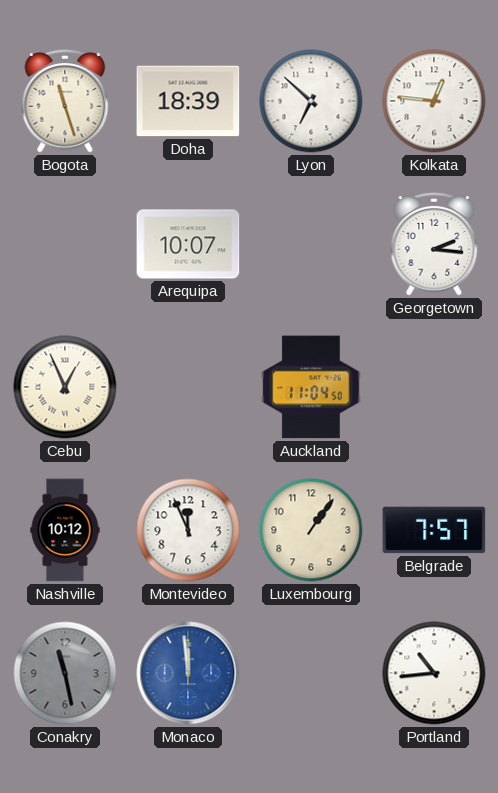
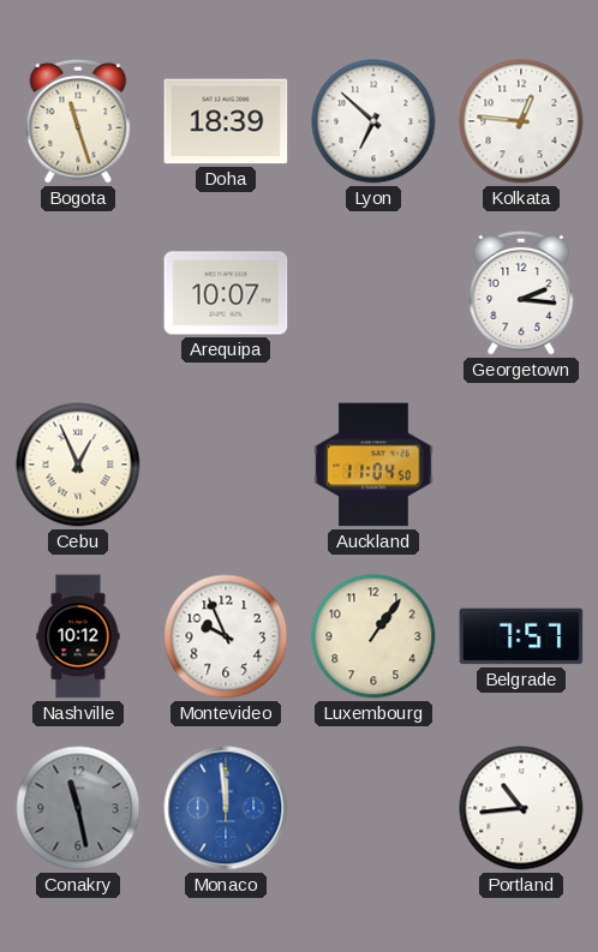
Montevideo: 11:56 -> 9:56
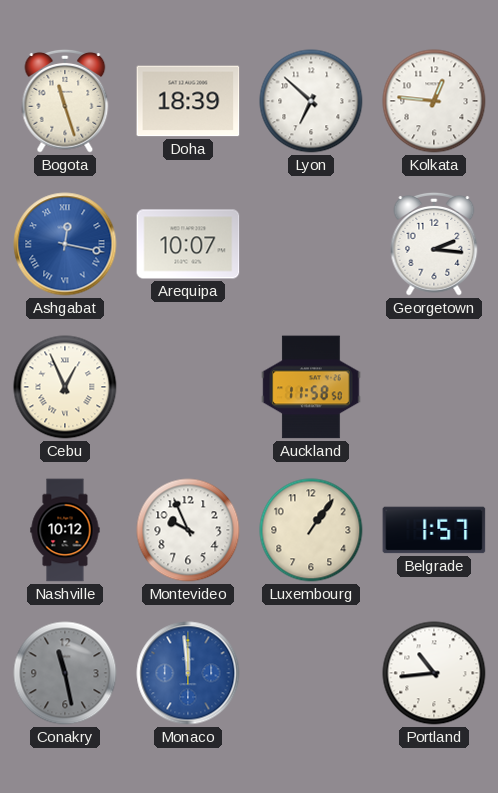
Ashgabat: none -> 12:17
Auckland: 11:04 -> 11:58
Belgrade: 7:57 -> 1:57
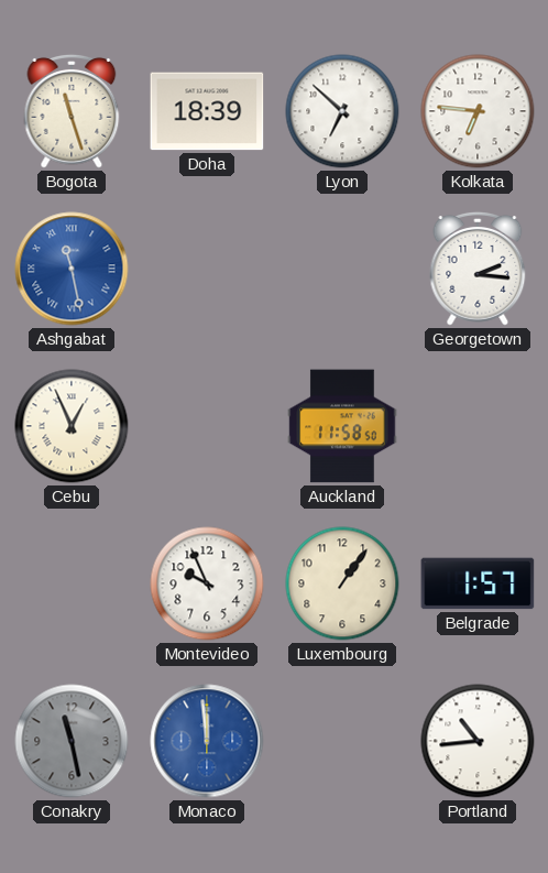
Kolkata: 12:46 -> 6:46
Ashgabat: 12:17 -> 11:28
Arequipa: 10:07 -> none
Nashville: 10:12 -> none
